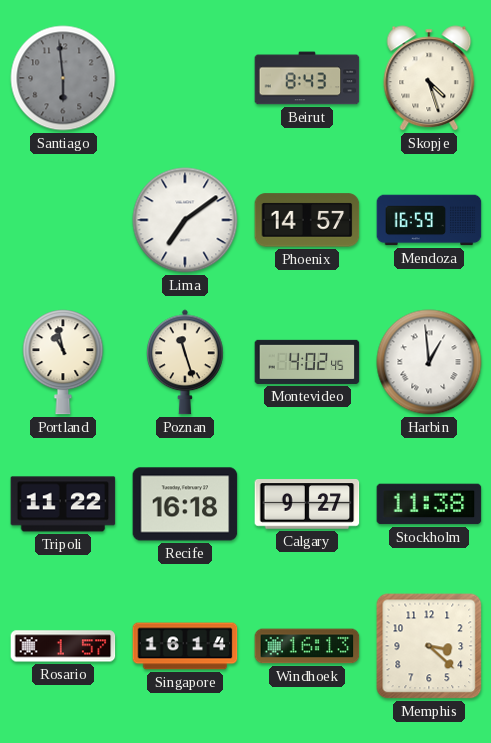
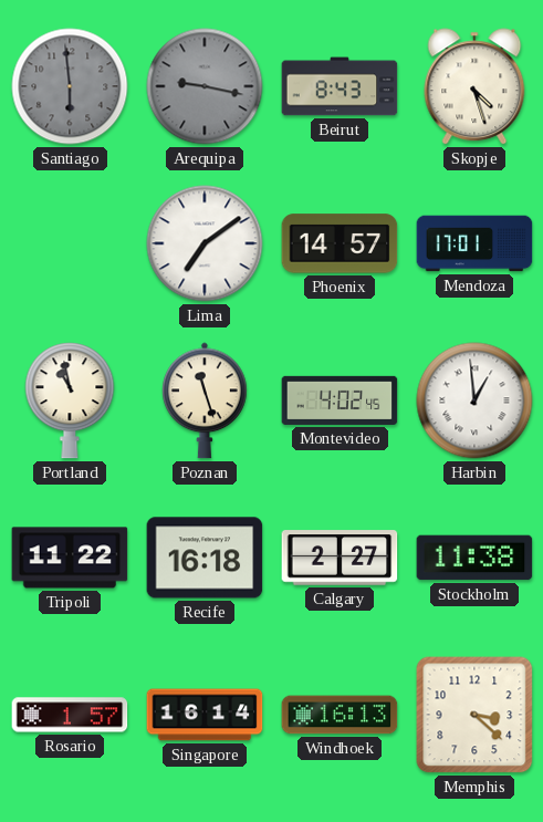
Arequipa: none -> 9:17
Mendoza: 16:59 -> 17:01
Calgary: 9:27 -> 2:27
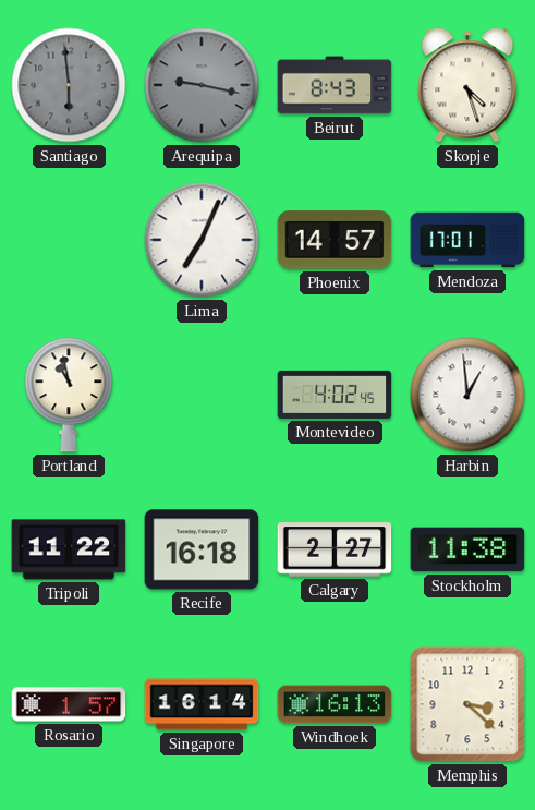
Lima: 7:09 -> 7:04
Poznan: 11:27 -> none
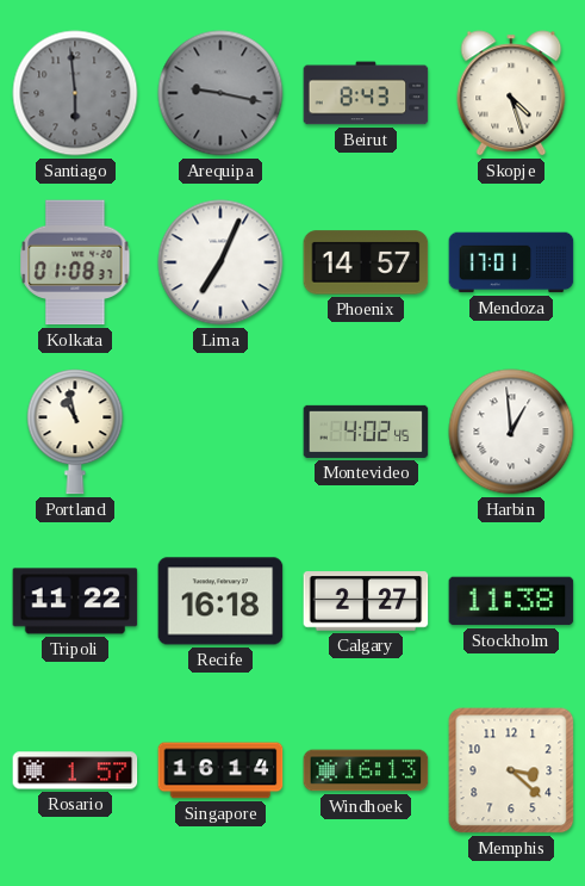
Kolkata: none -> 01:08
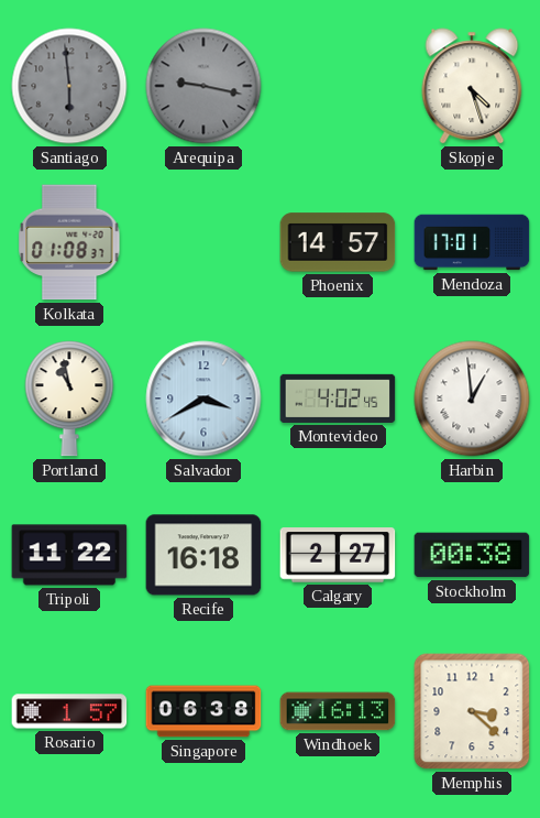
Beirut: 8:43 -> none
Lima: 7:04 -> none
Salvador: none -> 3:40
Stockholm: 11:38 -> 00:38
Singapore: 16:14 -> 06:38
